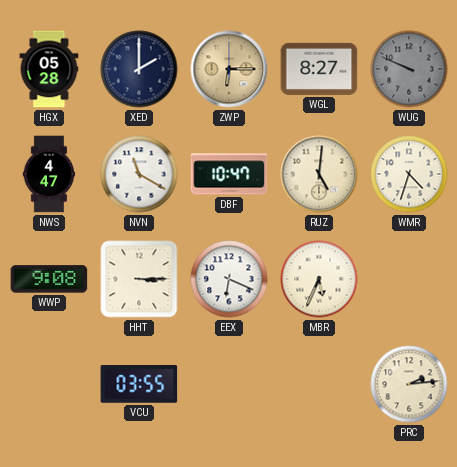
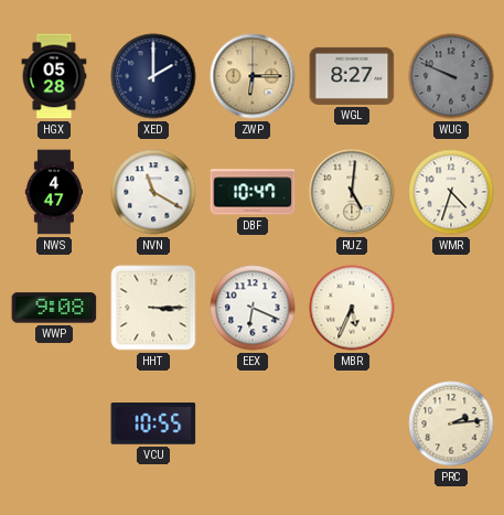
VCU: 03:55 -> 10:55
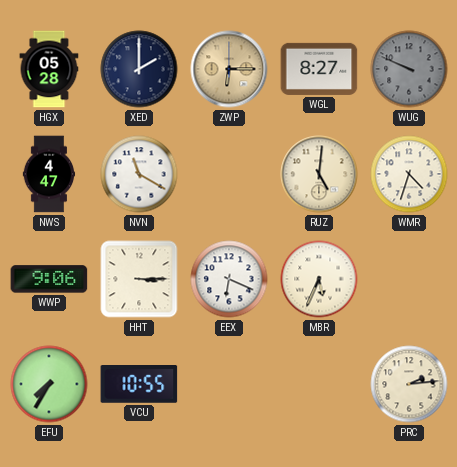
DBF: 10:47 -> none
WWP: 9:08 -> 9:06
EFU: none -> 7:35
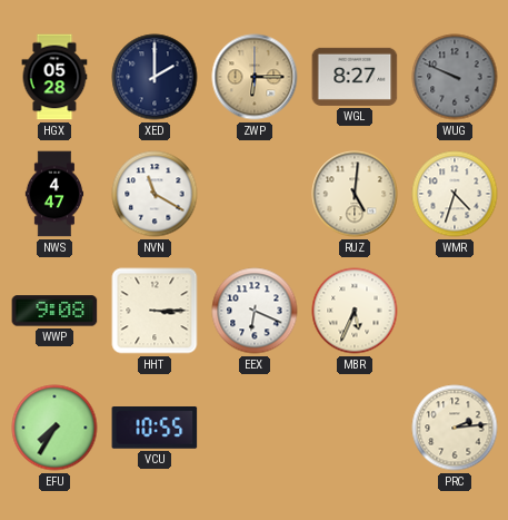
WWP: 9:06 -> 9:08
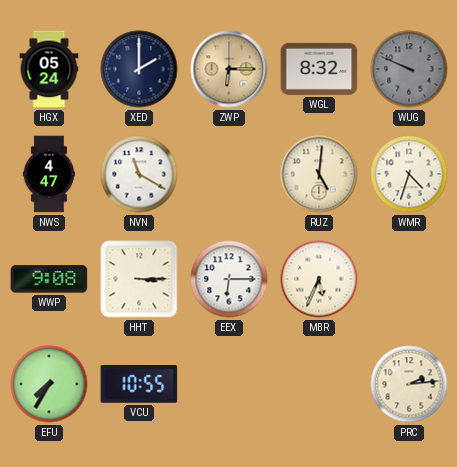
HGX: 05:28 -> 05:24
WGL: 8:27 -> 8:32
EEX: 6:19 -> 6:15
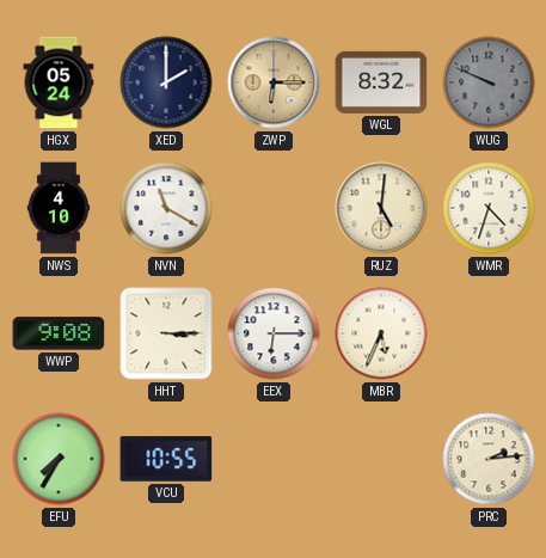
NWS: 4:47 -> 4:10
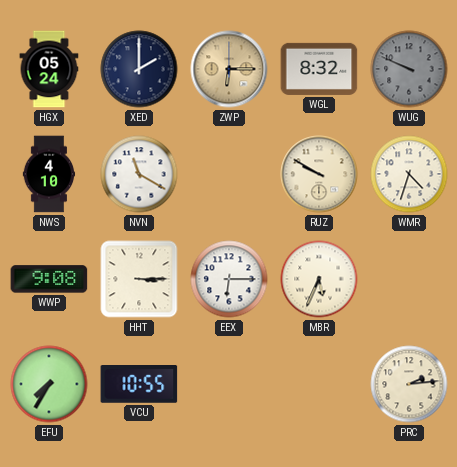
RUZ: 5:01 -> 9:50
